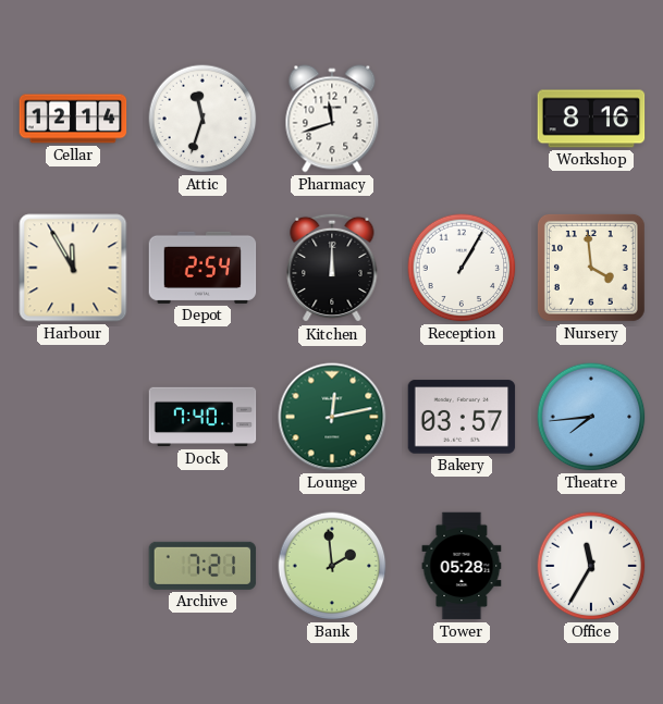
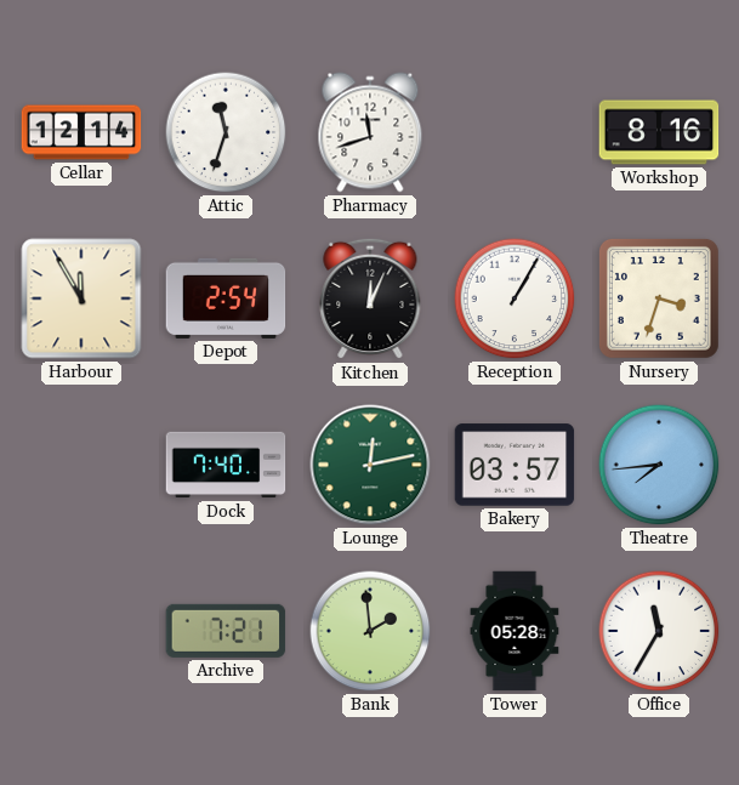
Kitchen: 12:00 -> 12:04
Nursery: 3:59 -> 3:33
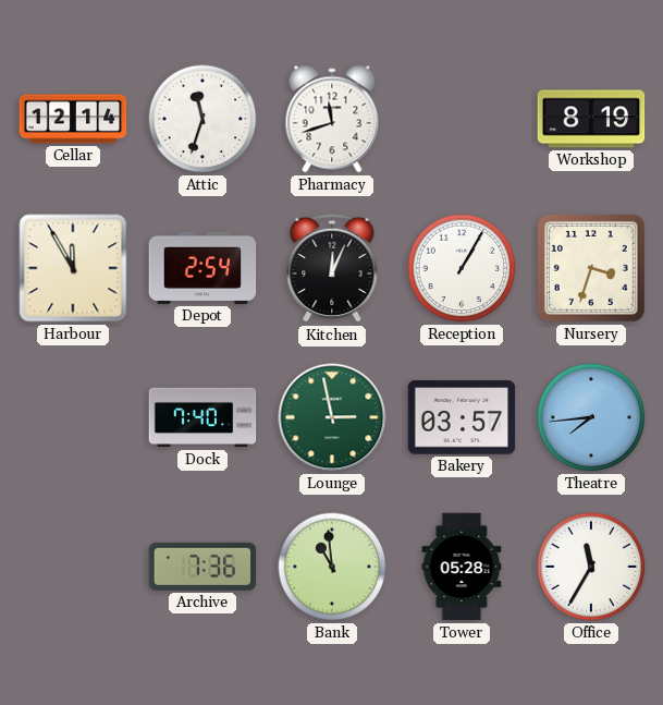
Workshop: 8:16 -> 8:19
Lounge: 12:13 -> 2:58
Archive: 7:21 -> 7:36
Bank: 1:59 -> 10:59
